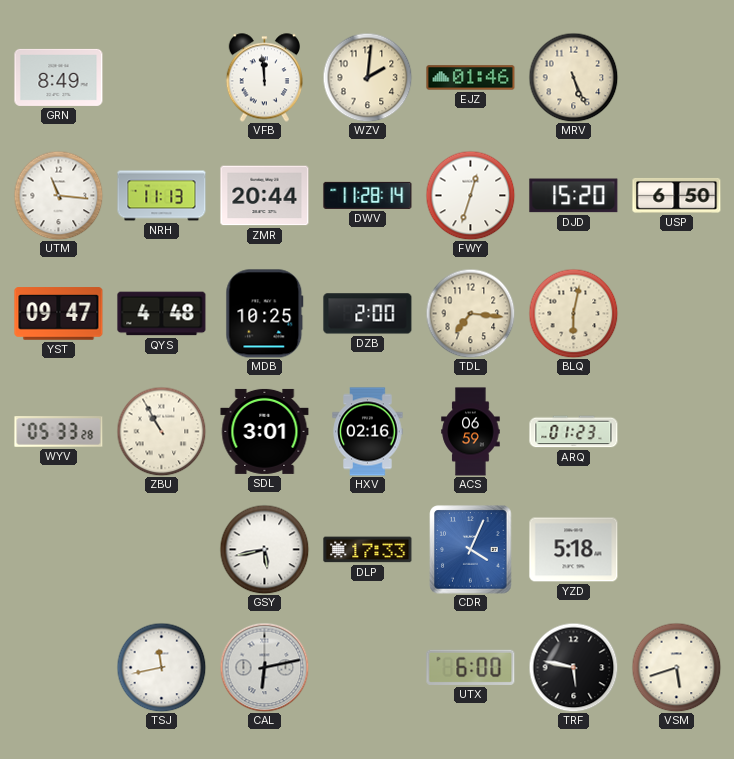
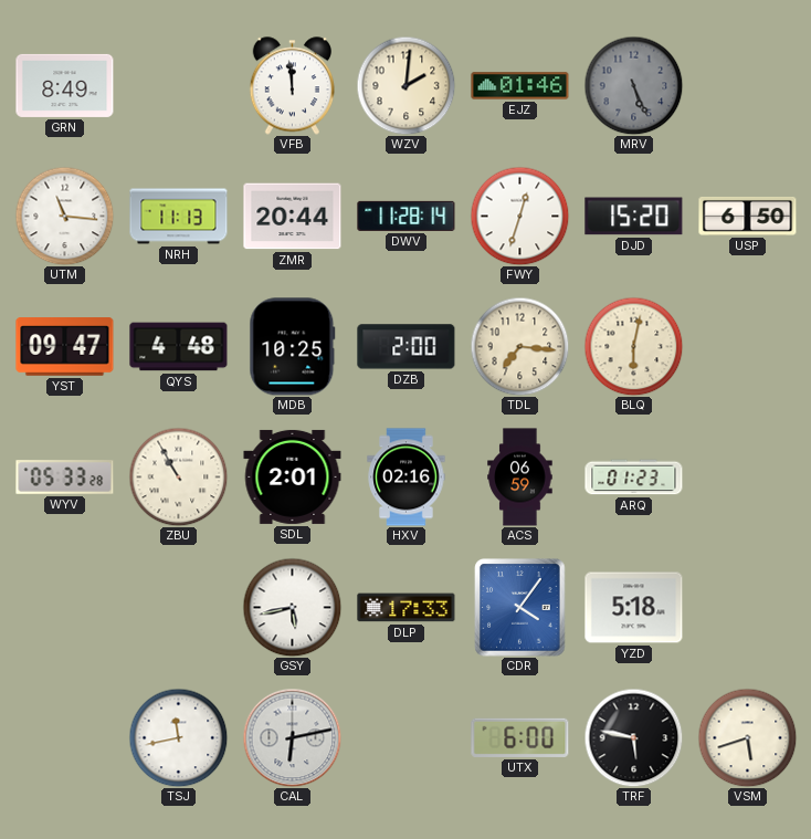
MRV dial: cream -> grey
SDL: 3:01 -> 2:01
CDR: 4:04 -> 4:06
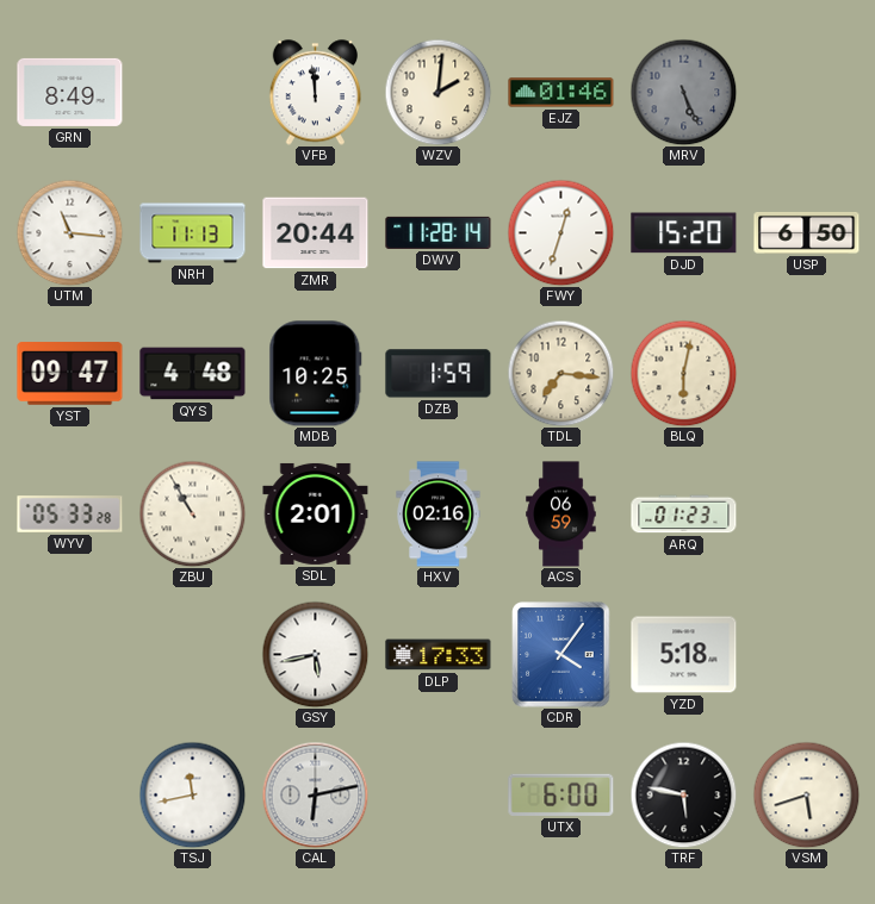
DZB: 2:00 -> 1:59
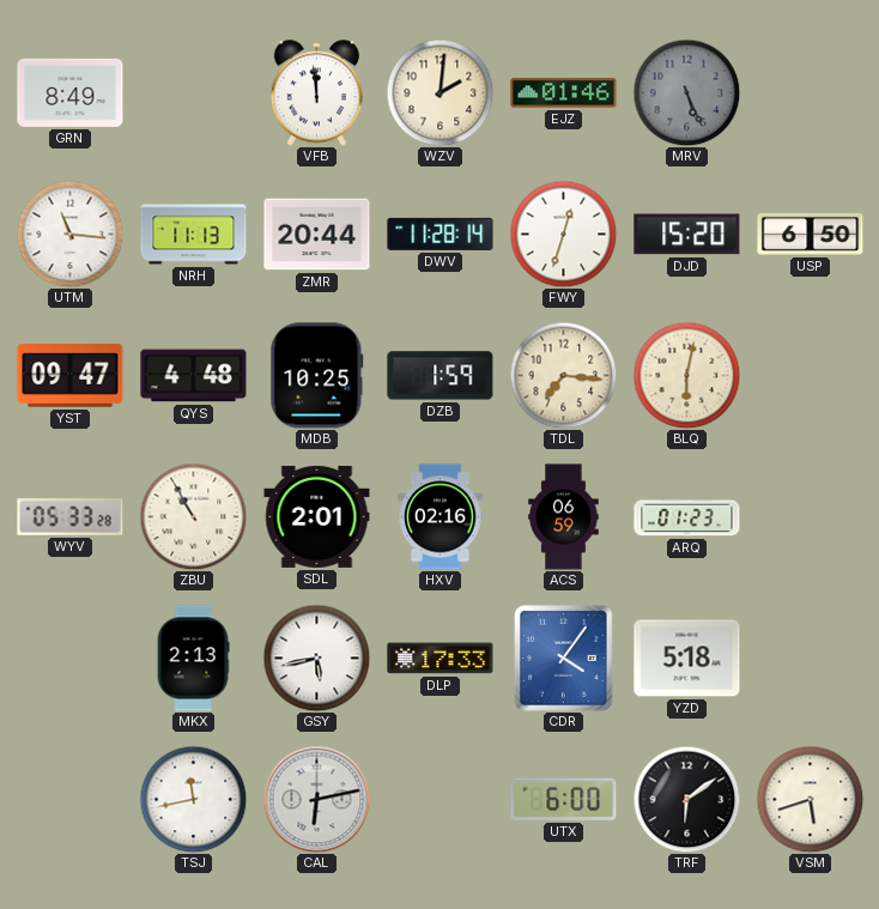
MKX: none -> 2:13
TRF: 5:47 -> 6:09
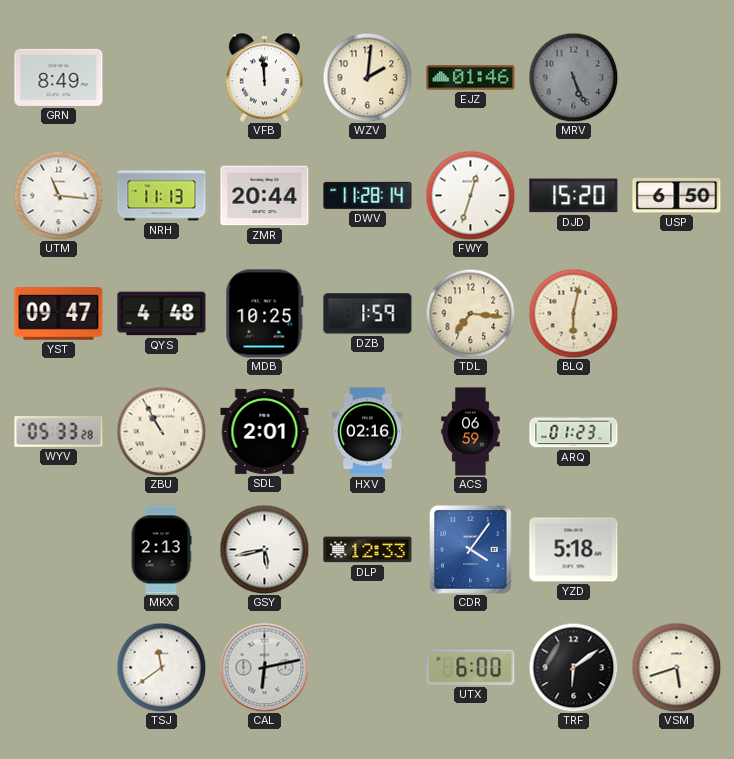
DLP: 17:33 -> 12:33
TSJ: 11:43 -> 11:39
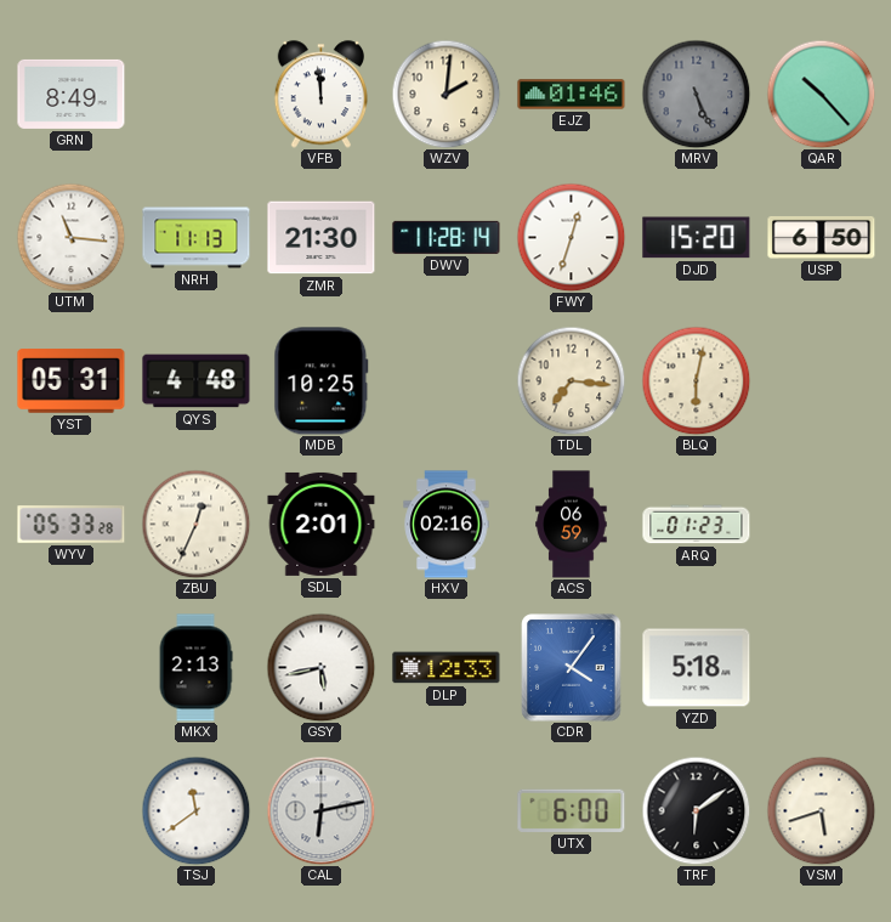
QAR: none -> 10:23
ZMR: 20:44 -> 21:30
YST: 09:47 -> 05:31
DZB: 1:59 -> none
ZBU: 10:55 -> 12:34
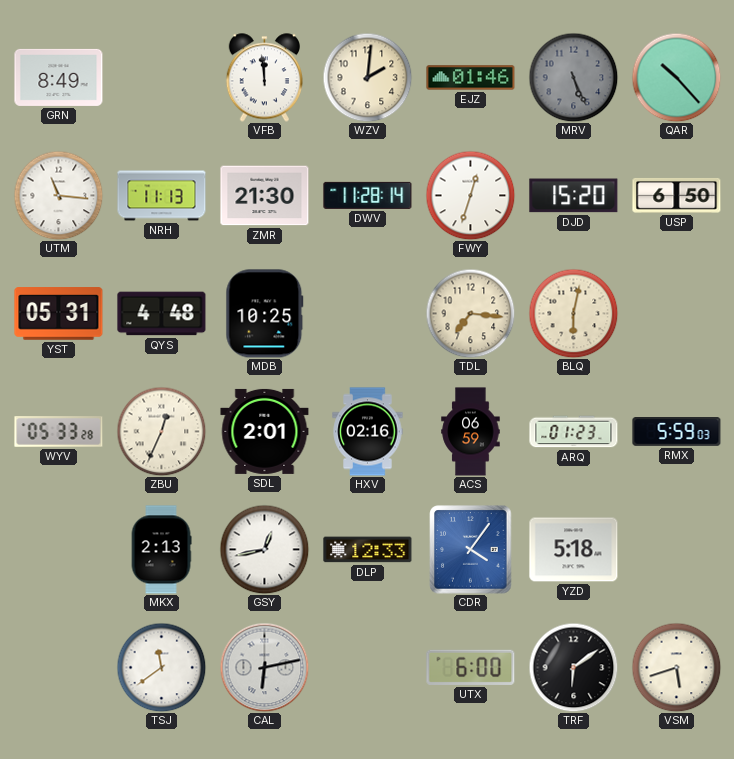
RMX: none -> 5:59
GSY: 5:43 -> 12:43
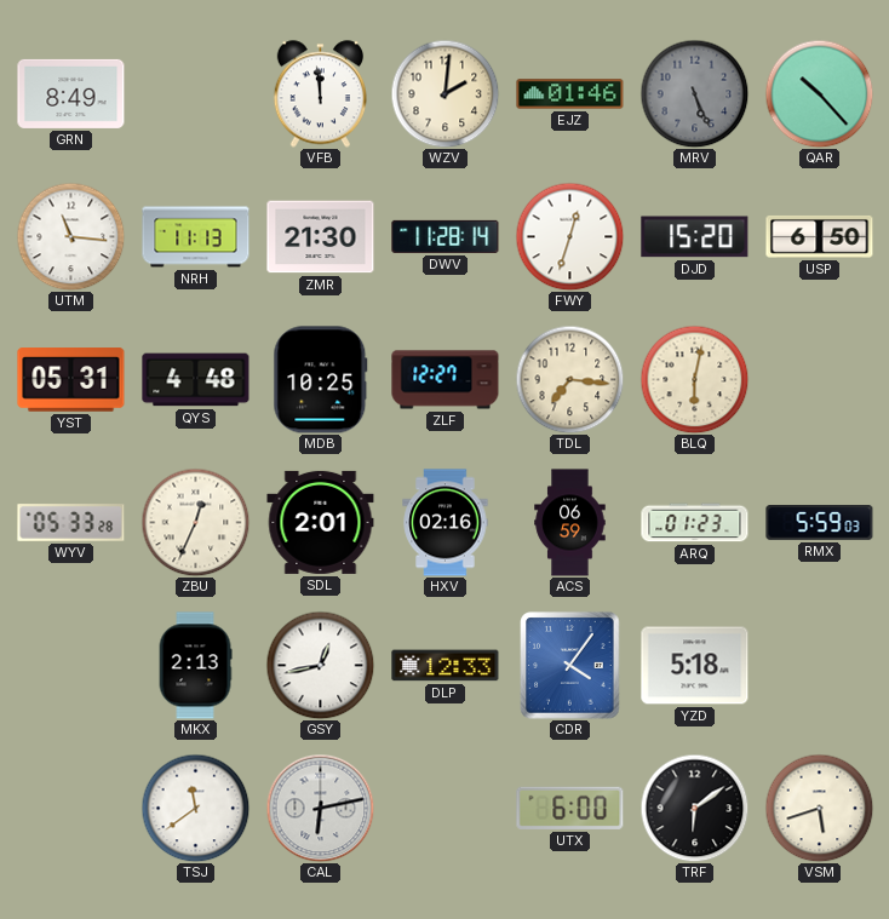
ZLF: none -> 12:27
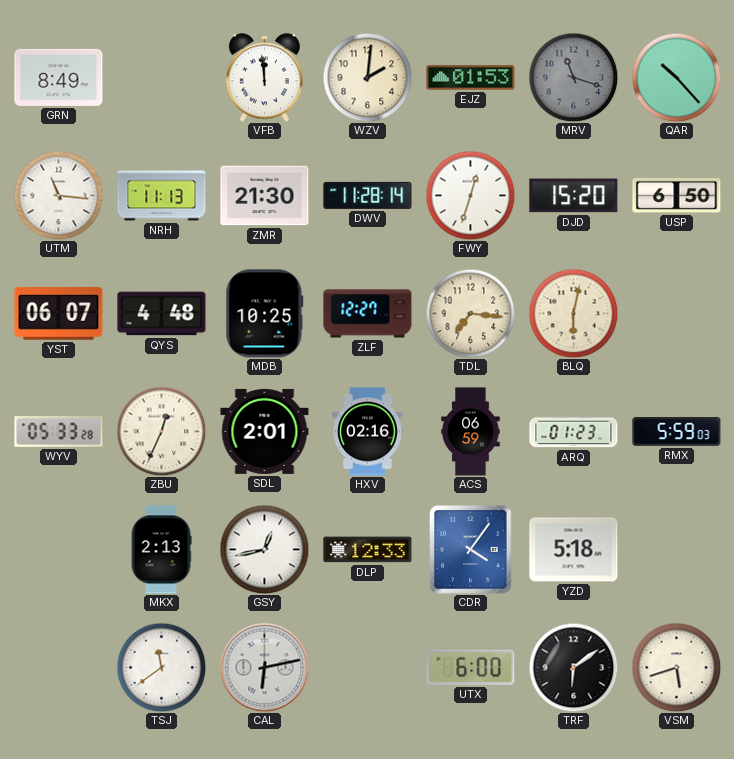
EJZ: 01:46 -> 01:53
MRV: 5:26 -> 11:18
YST: 05:31 -> 06:07
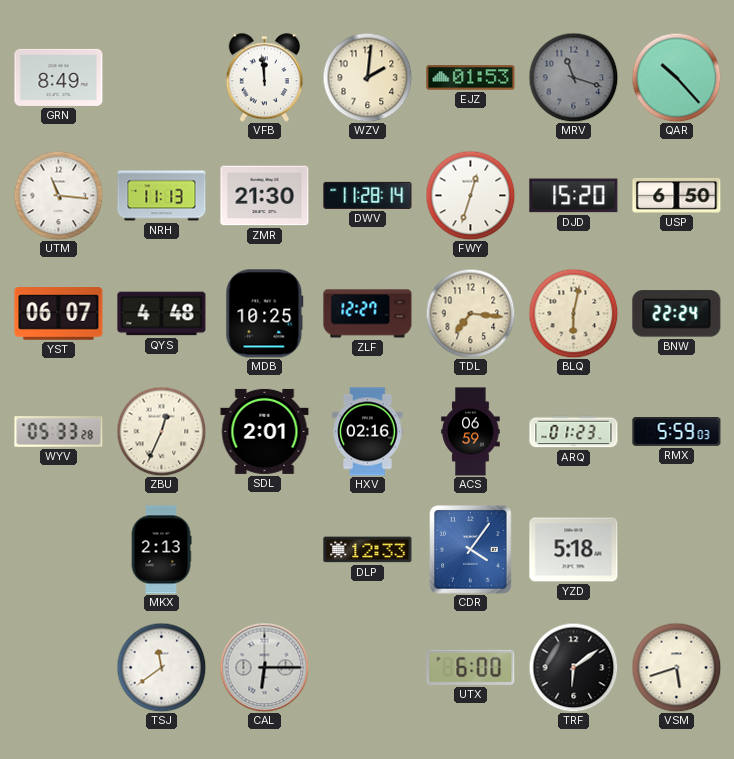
BNW: none -> 22:24
GSY: 12:43 -> none
CAL: 6:13 -> 6:15
